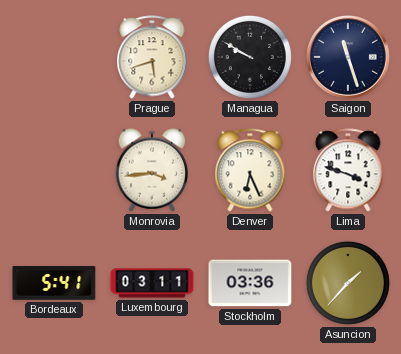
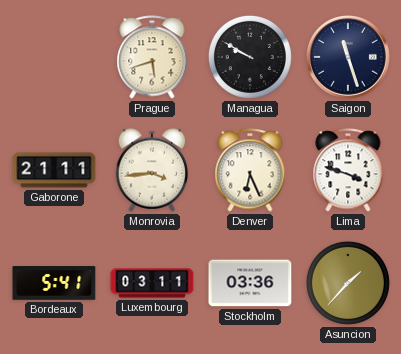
Gaborone: none -> 21:11
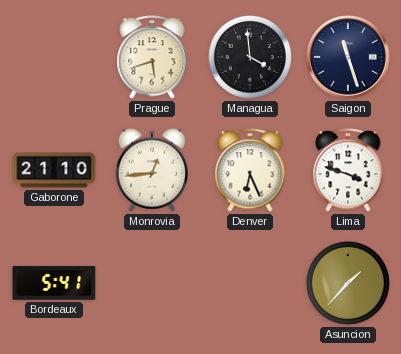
Managua: 9:50 -> 3:59
Gaborone: 21:11 -> 21:10
Monrovia: 3:44 -> 12:44
Luxembourg: 03:11 -> none
Stockholm: 03:36 -> none
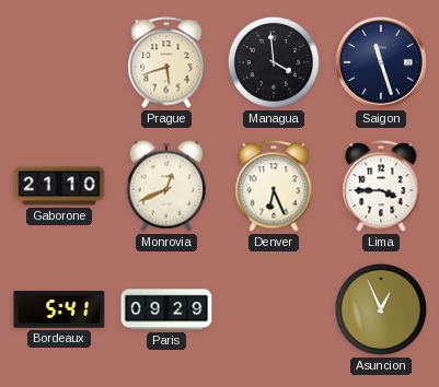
Monrovia: 12:44 -> 12:41
Lima: 3:48 -> 3:45
Paris: none -> 09:29
Asuncion: 1:37 -> 12:56
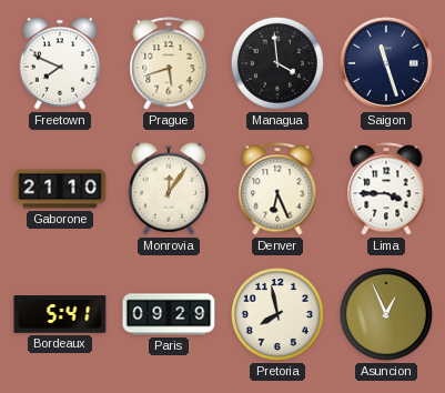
Freetown: none -> 7:49
Monrovia: 12:41 -> 12:06
Pretoria: none -> 7:58
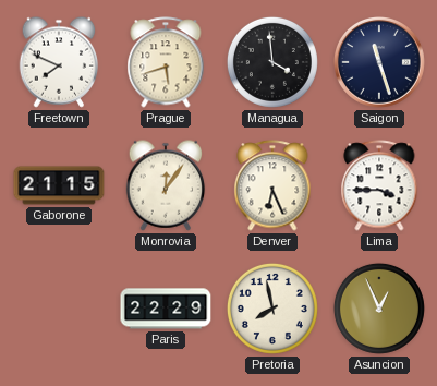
Gaborone: 21:10 -> 21:15
Bordeaux: 5:41 -> none
Paris: 09:29 -> 22:29
